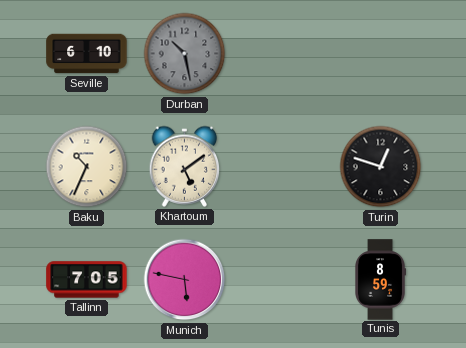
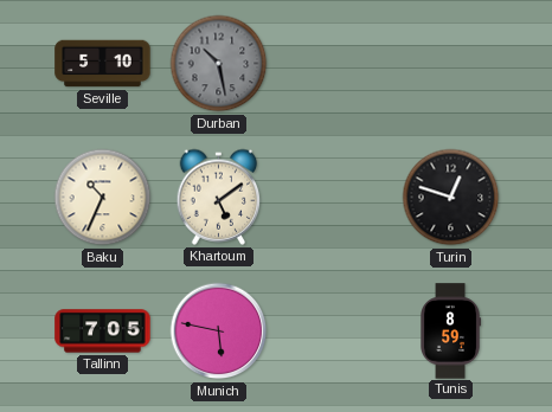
Seville: 6:10 -> 5:10
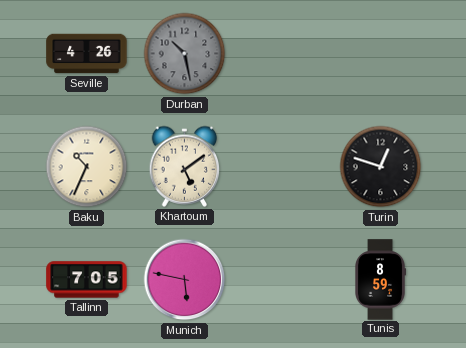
Seville: 5:10 -> 4:26
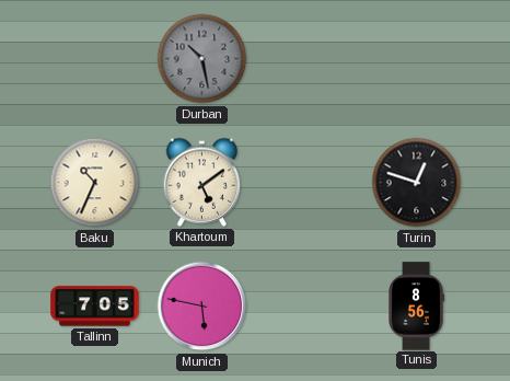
Seville: 4:26 -> none
Tunis: 8:59 -> 8:56
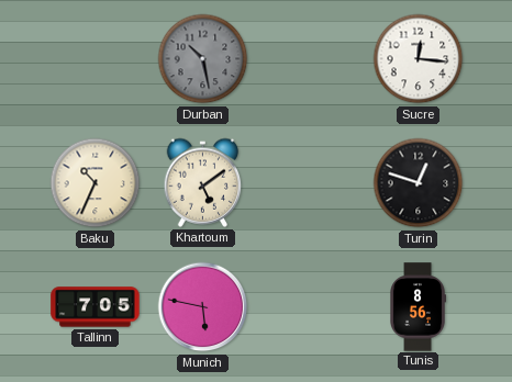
Sucre: none -> 12:16
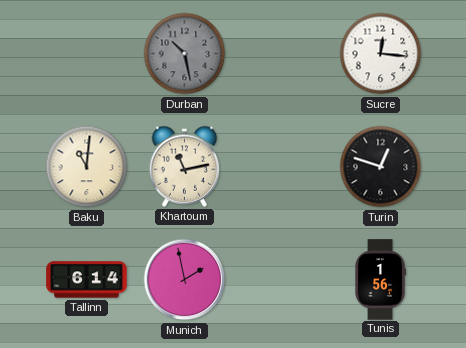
Baku: 10:34 -> 11:01
Khartoum: 5:09 -> 11:13
Tallinn: 7:05 -> 6:14
Munich: 5:47 -> 1:58
Tunis: 8:56 -> 1:56
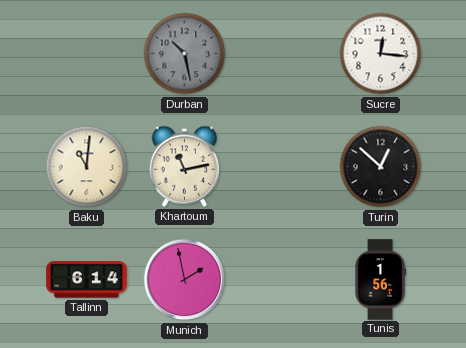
Turin: 12:48 -> 12:52
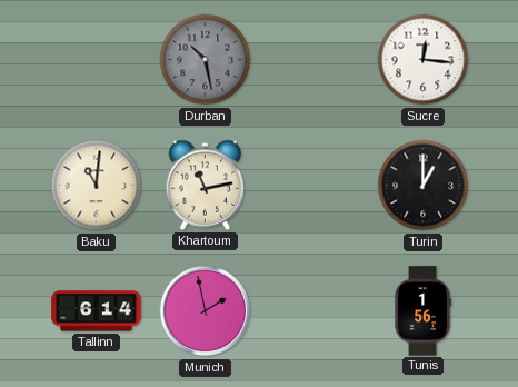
Turin: 12:52 -> 1:00
